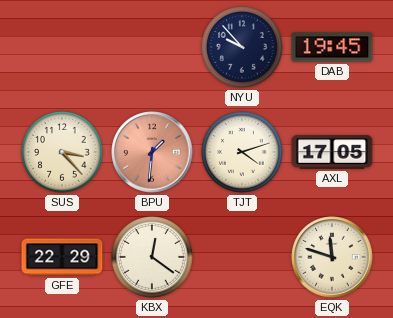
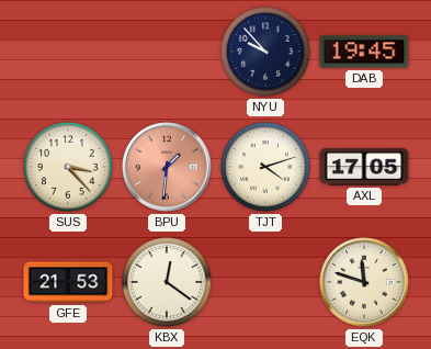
GFE: 22:29 -> 21:53
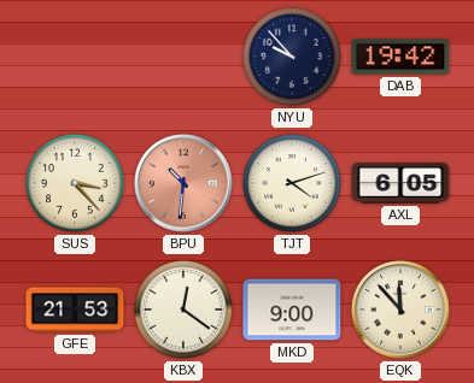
DAB: 19:45 -> 19:42
BPU: 1:31 -> 10:31
AXL: 17:05 -> 6:05
MKD: none -> 9:00
EQK: 11:48 -> 11:53
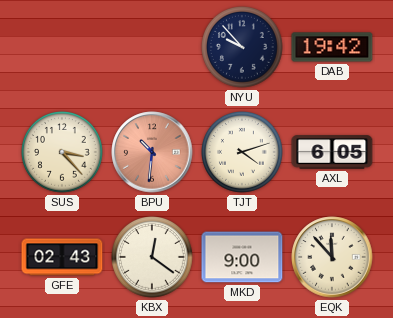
GFE: 21:53 -> 02:43
